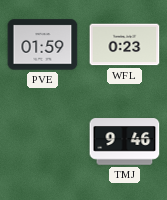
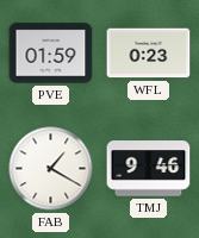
FAB: none -> 1:20
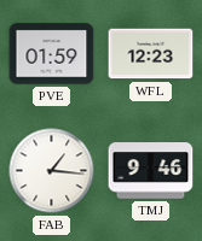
WFL: 0:23 -> 12:23
FAB: 1:20 -> 1:16
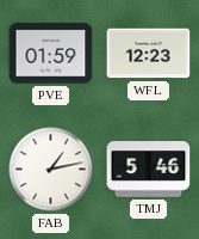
FAB: 1:16 -> 1:13
TMJ: 9:46 -> 5:46
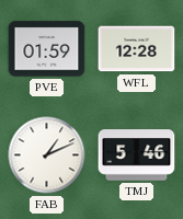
WFL: 12:23 -> 12:28
FAB: 1:13 -> 1:11
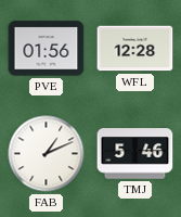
PVE: 01:59 -> 01:56
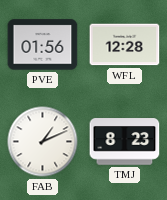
TMJ: 5:46 -> 8:23
